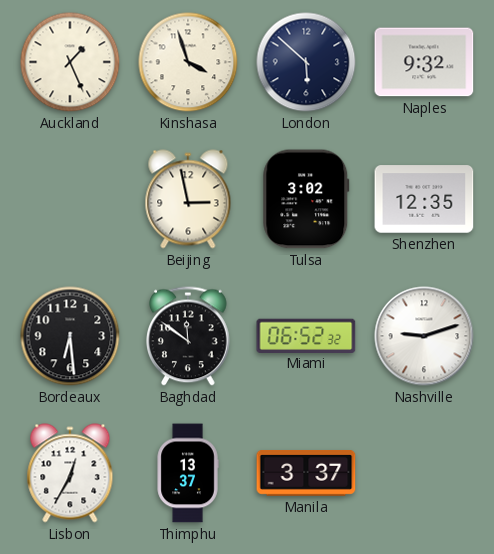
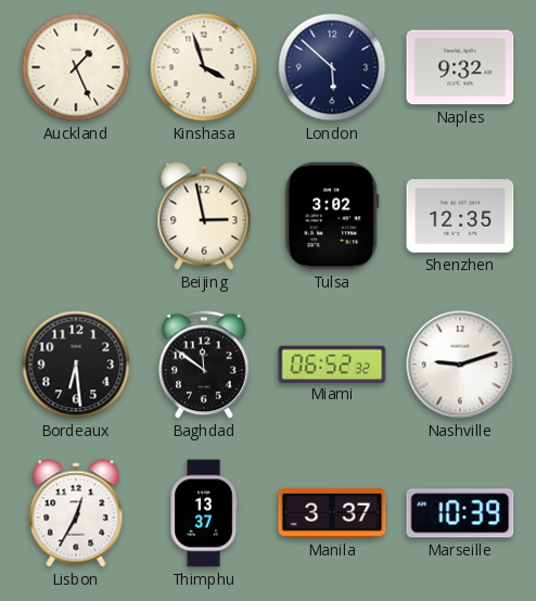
Marseille: none -> 10:39
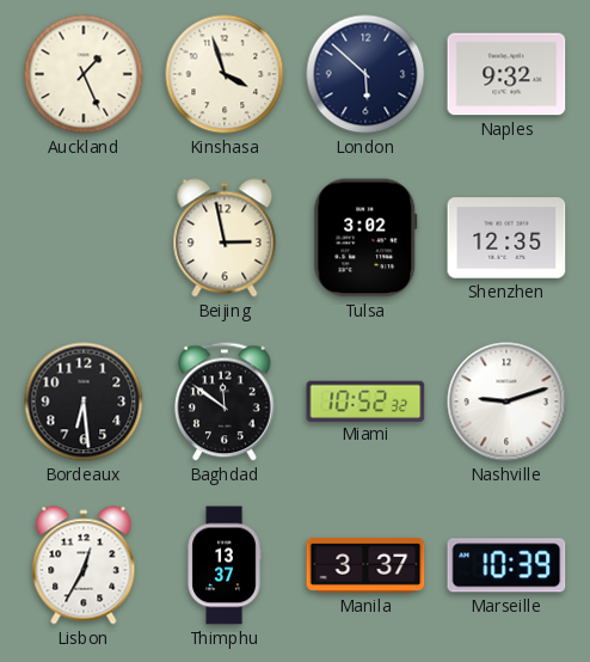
Miami: 06:52 -> 10:52
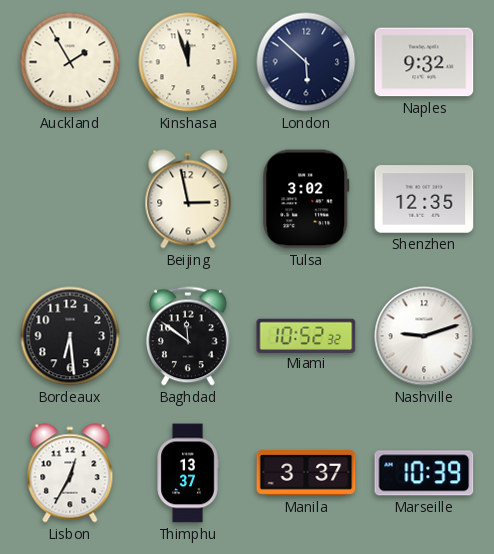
Auckland: 1:26 -> 1:55
Kinshasa: 3:57 -> 11:57
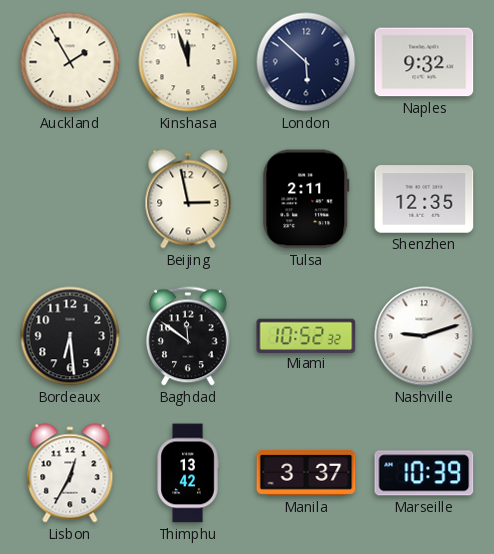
Tulsa: 3:02 -> 2:11
Thimphu: 13:37 -> 13:42
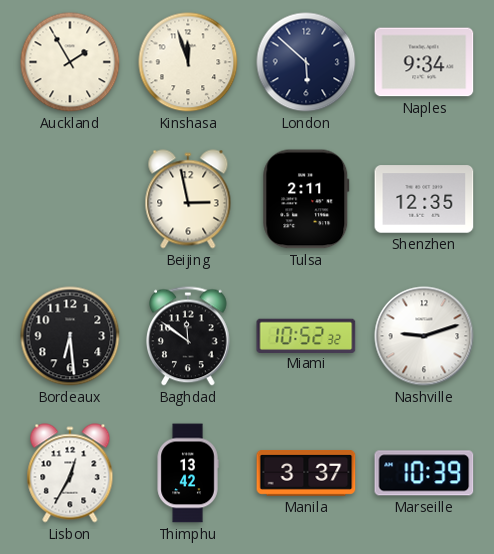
Naples: 9:32 -> 9:34
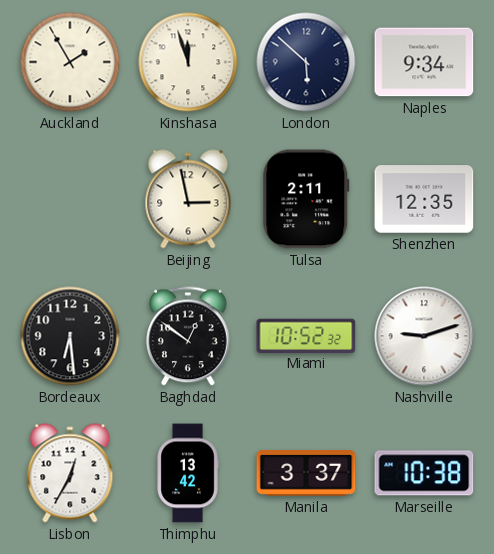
Baghdad: 11:51 -> 12:51
Marseille: 10:39 -> 10:38
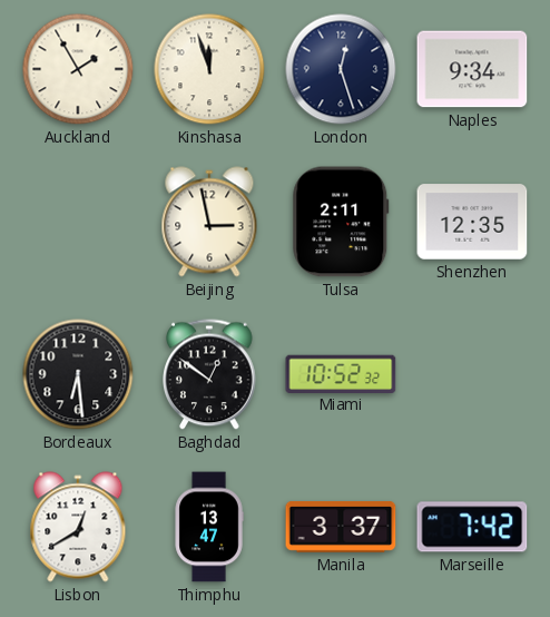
London: 5:52 -> 12:27
Nashville: 9:12 -> none
Lisbon: 12:35 -> 12:40
Thimphu: 13:42 -> 13:47
Marseille: 10:38 -> 7:42
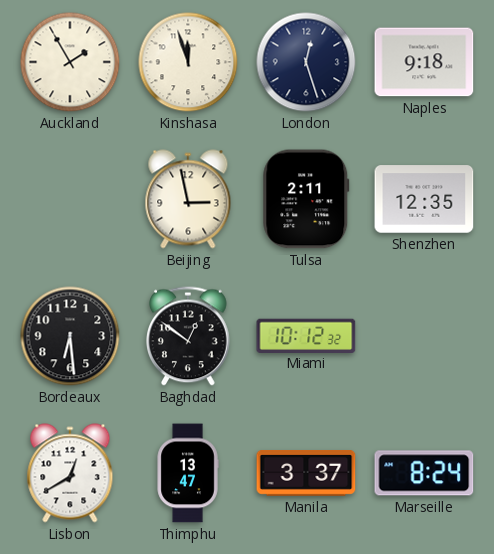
Naples: 9:34 -> 9:18
Miami: 10:52 -> 10:12
Marseille: 7:42 -> 8:24
